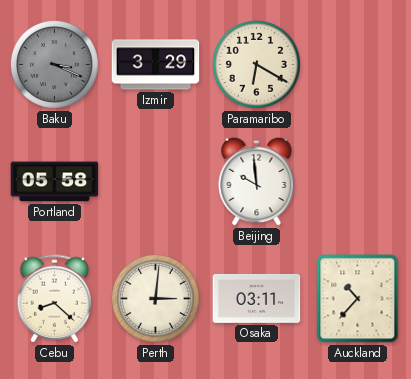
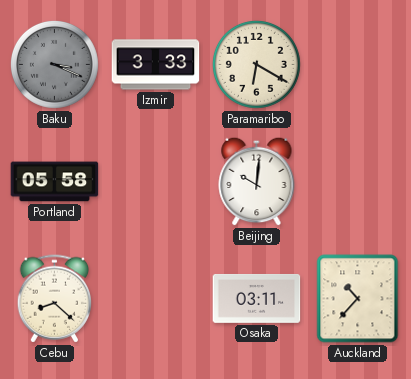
Izmir: 3:29 -> 3:33
Beijing: 9:59 -> 10:01
Perth: 3:01 -> none
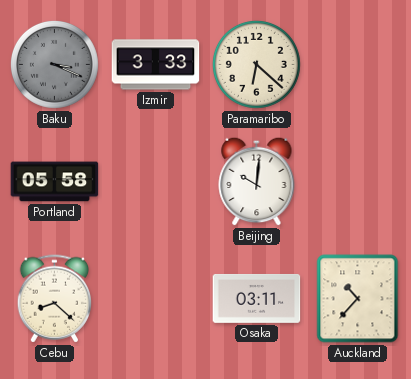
Paramaribo: 6:20 -> 6:22
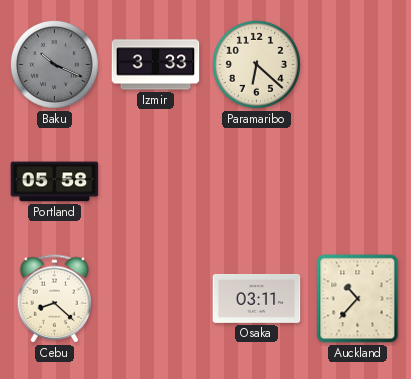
Baku: 3:19 -> 10:19
Beijing: 10:01 -> none
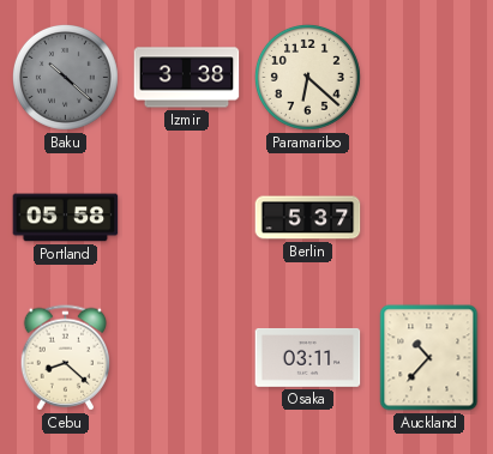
Baku: 10:19 -> 10:22
Izmir: 3:33 -> 3:38
Berlin: none -> 5:37
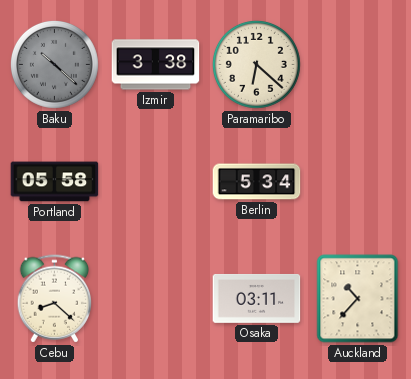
Berlin: 5:37 -> 5:34
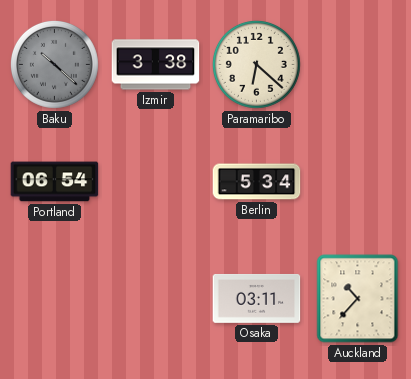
Portland: 05:58 -> 06:54
Cebu: 8:22 -> none
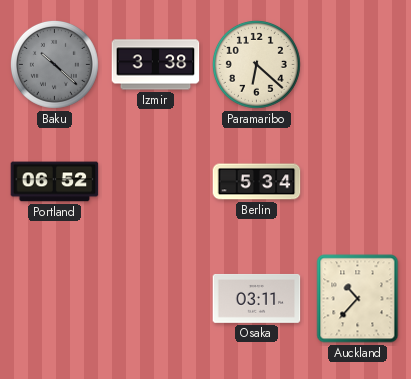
Portland: 06:54 -> 06:52
